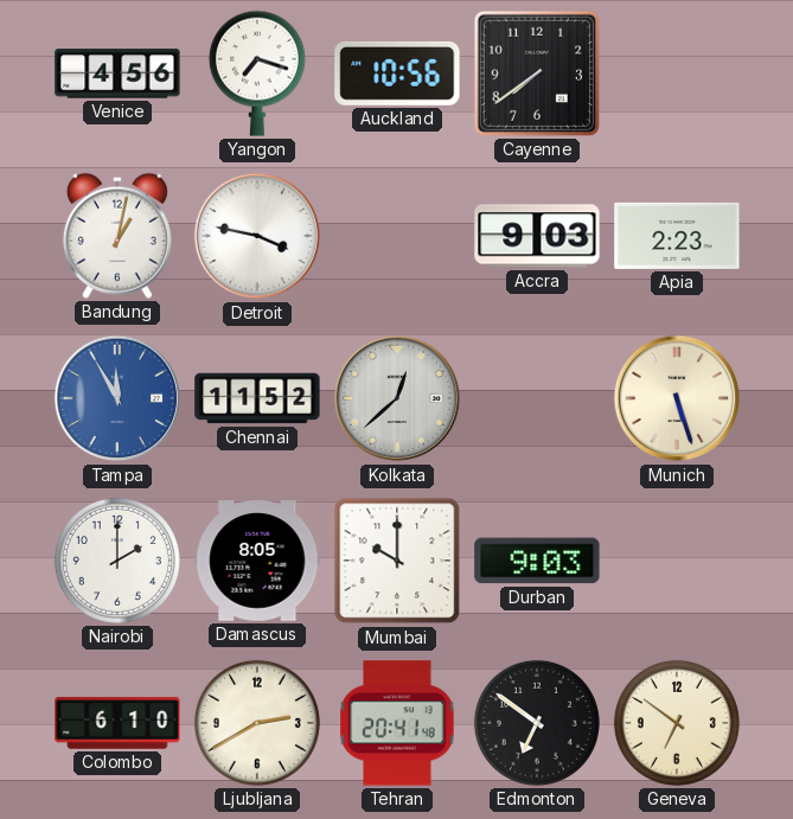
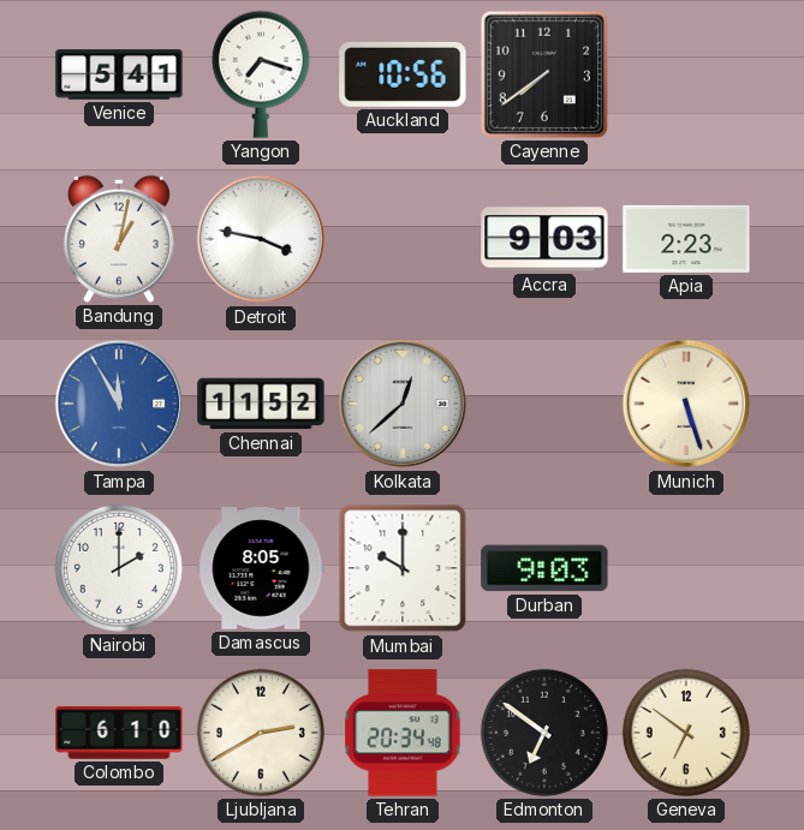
Venice: 4:56 -> 5:41
Tehran: 20:41 -> 20:34
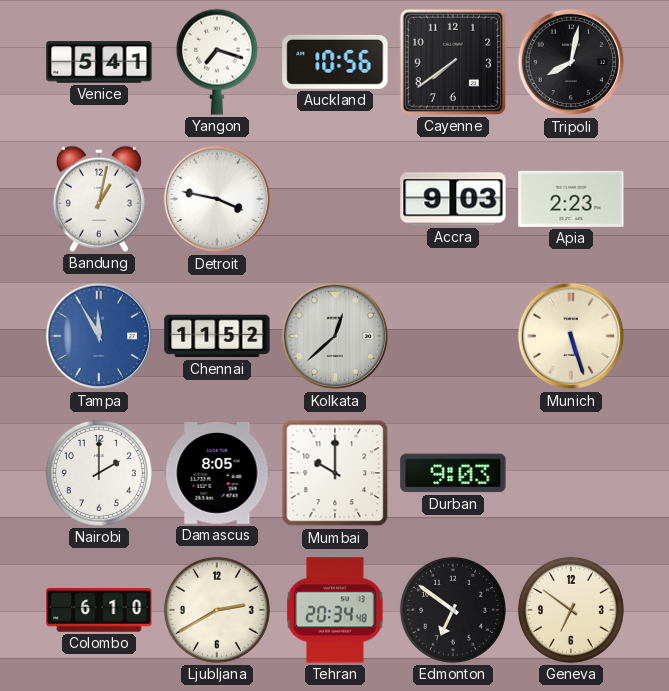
Tripoli: none -> 8:02
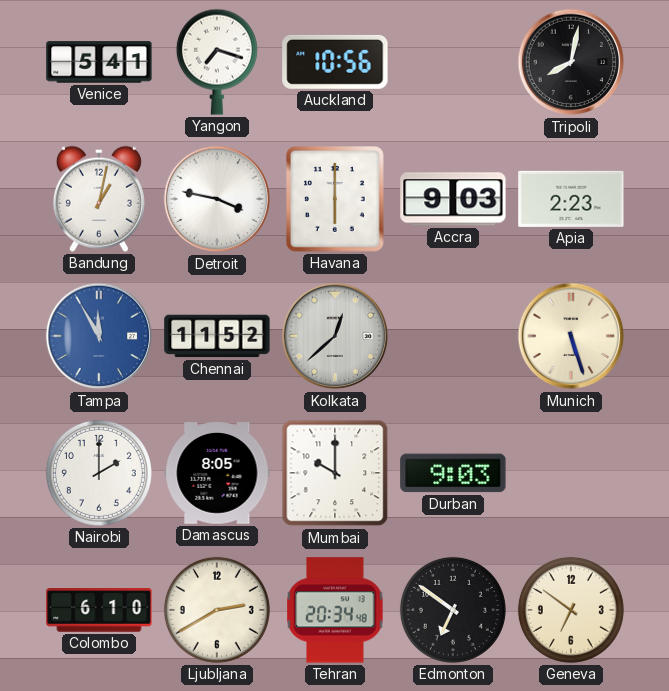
Cayenne: 7:39 -> none
Havana: none -> 6:00
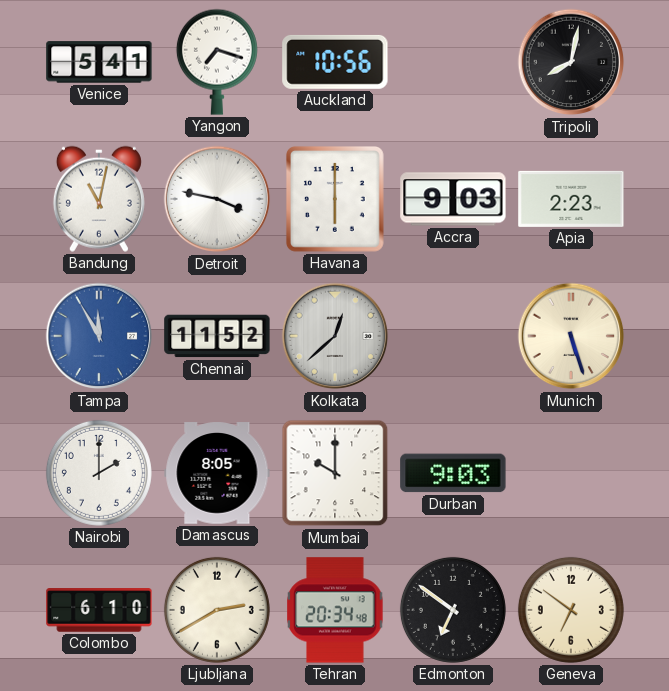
Bandung: 1:02 -> 11:02
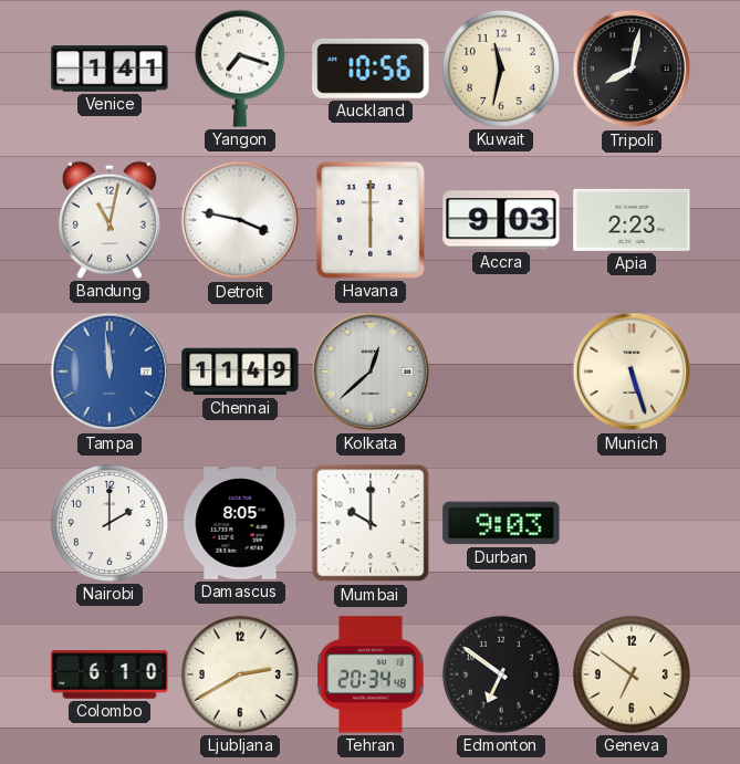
Venice: 5:41 -> 1:41
Kuwait: none -> 11:32
Tampa: 11:55 -> 11:59
Chennai: 11:52 -> 11:49
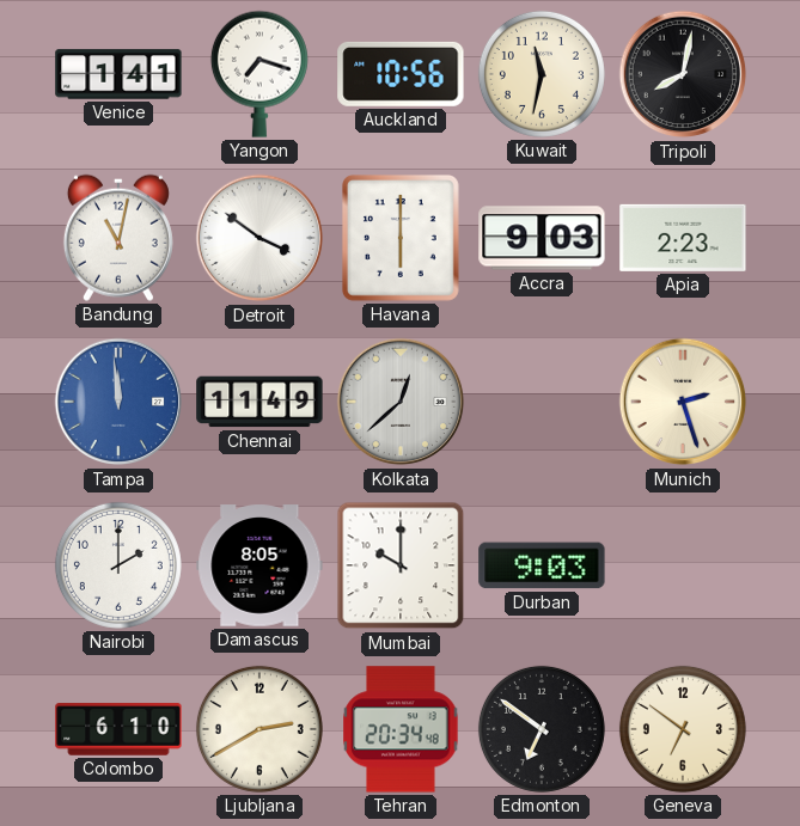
Detroit: 3:47 -> 3:51
Munich: 5:27 -> 2:27
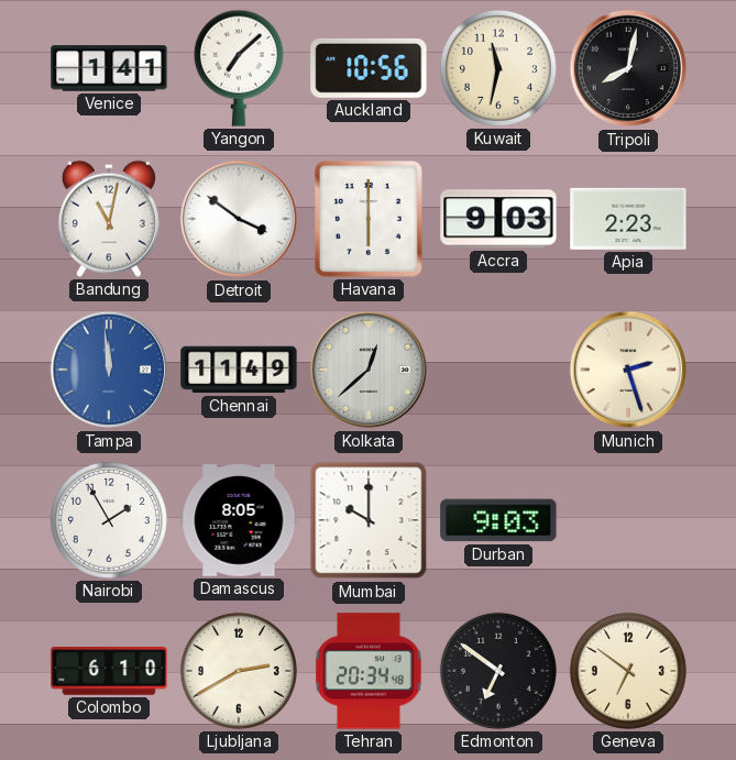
Yangon: 7:18 -> 7:08
Nairobi: 2:00 -> 1:55
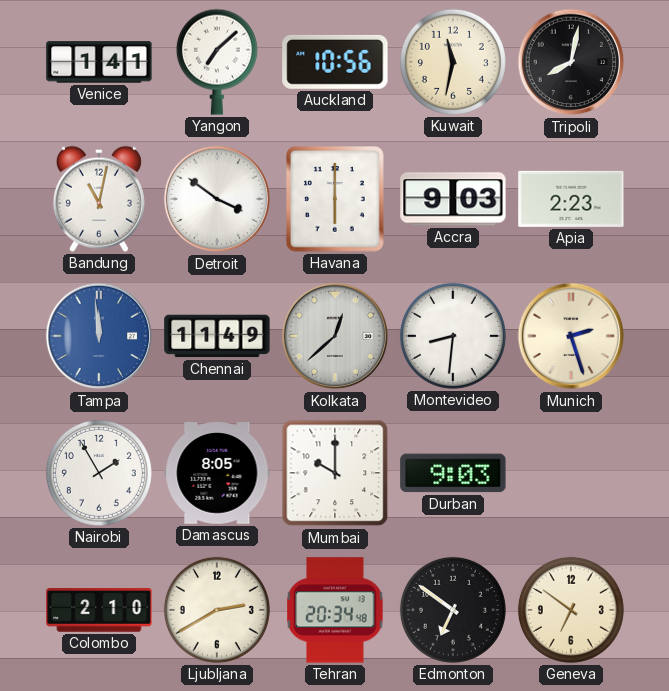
Montevideo: none -> 8:31
Colombo: 6:10 -> 2:10
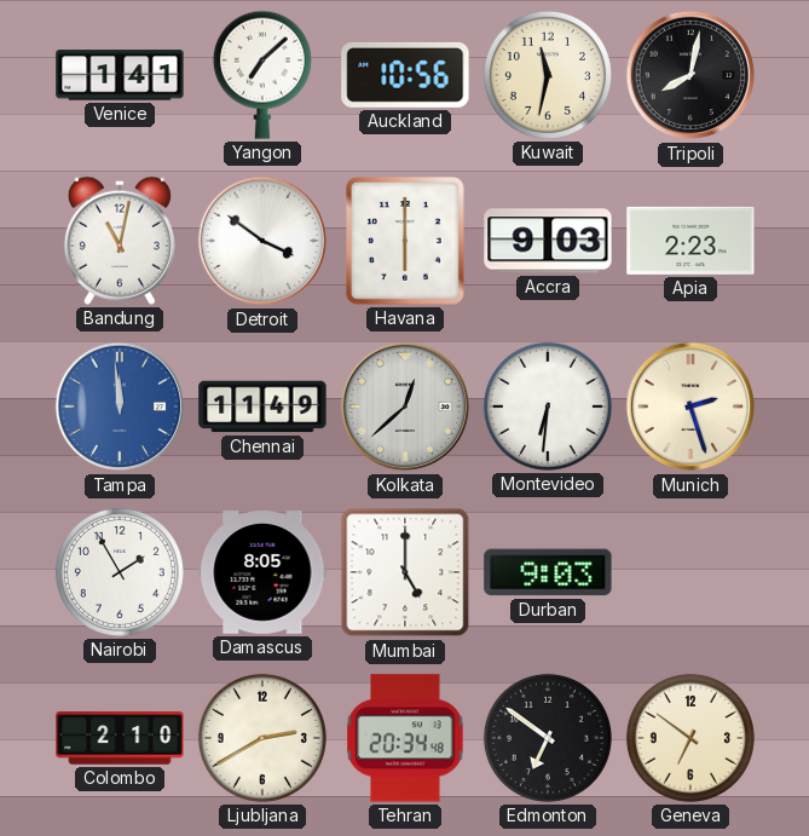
Montevideo: 8:31 -> 6:31
Mumbai: 10:00 -> 5:00
